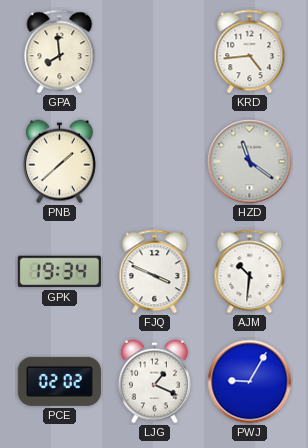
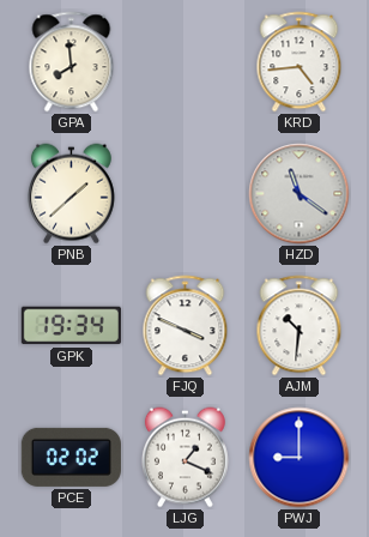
PWJ: 9:05 -> 9:00
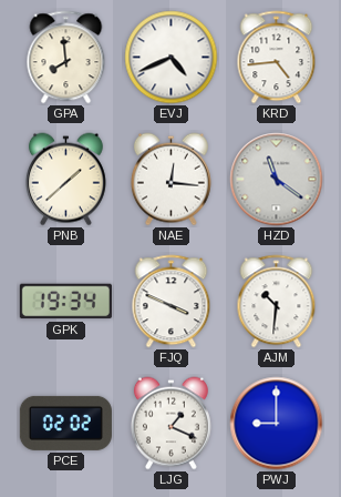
EVJ: none -> 4:41
NAE: none -> 12:16
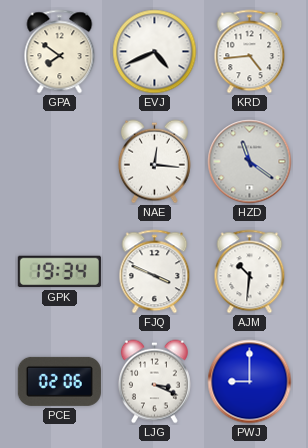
GPA: 7:59 -> 7:51
PNB: 1:38 -> none
PCE: 02:02 -> 02:06
LJG: 1:19 -> 3:19
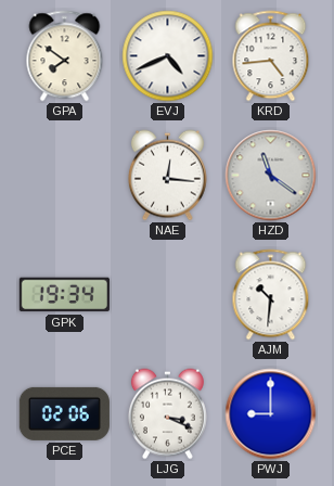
FJQ: 3:49 -> none
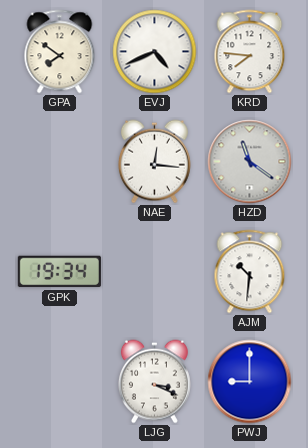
KRD: 4:44 -> 7:46
PCE: 02:06 -> none
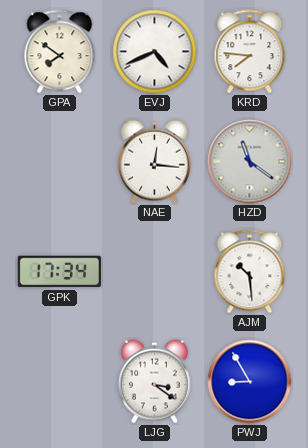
GPK: 19:34 -> 17:34
AJM: 10:31 -> 10:29
LJG: 3:19 -> 3:21
PWJ: 9:00 -> 8:55
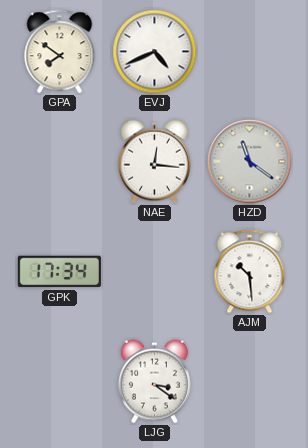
KRD: 7:46 -> none
PWJ: 8:55 -> none
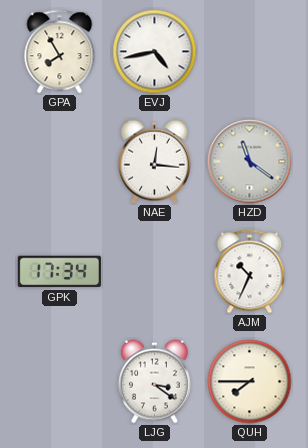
GPA: 7:51 -> 7:55
EVJ: 4:41 -> 4:43
AJM: 10:29 -> 10:34
QUH: none -> 7:45
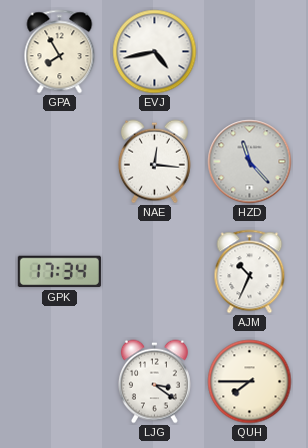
HZD: 11:21 -> 11:23
